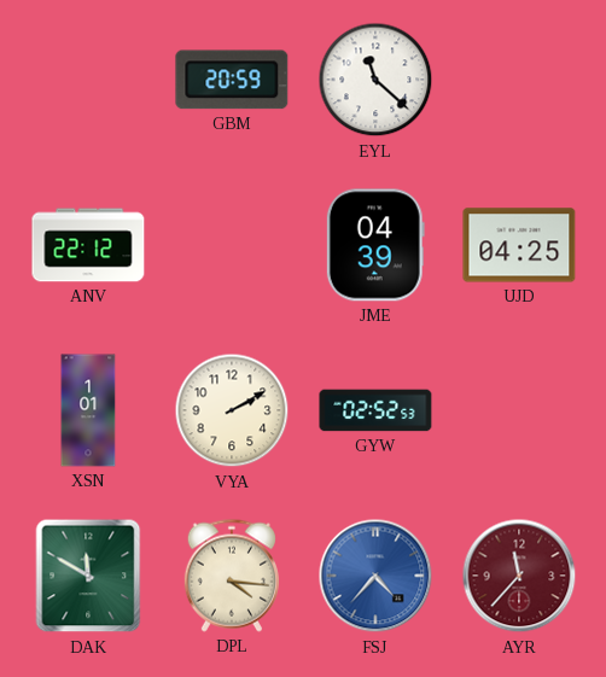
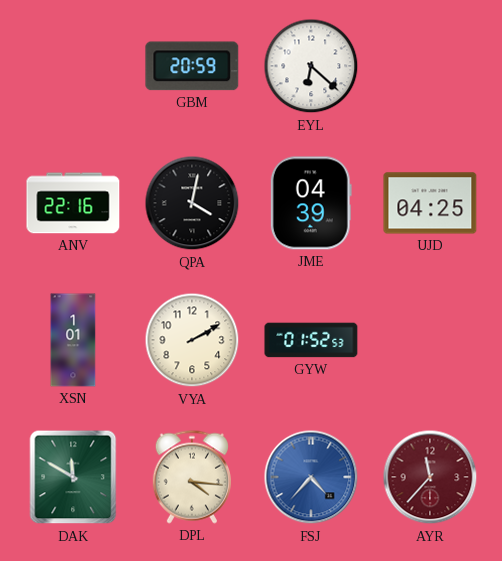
EYL: 11:22 -> 6:22
ANV: 22:12 -> 22:16
QPA: none -> 4:02
GYW: 02:52 -> 01:52
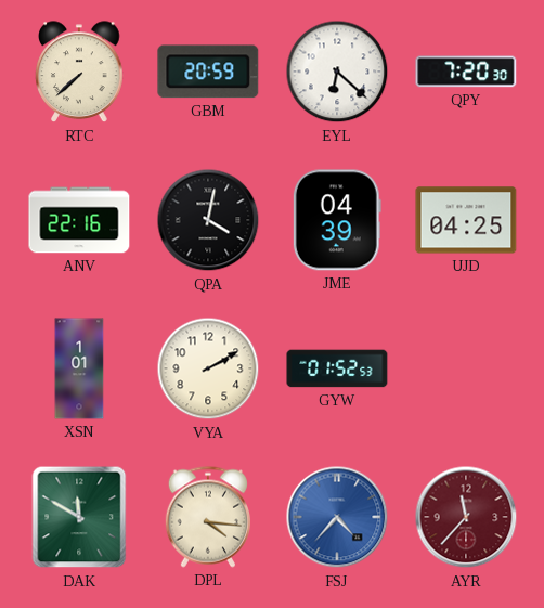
RTC: none -> 7:38
QPY: none -> 7:20
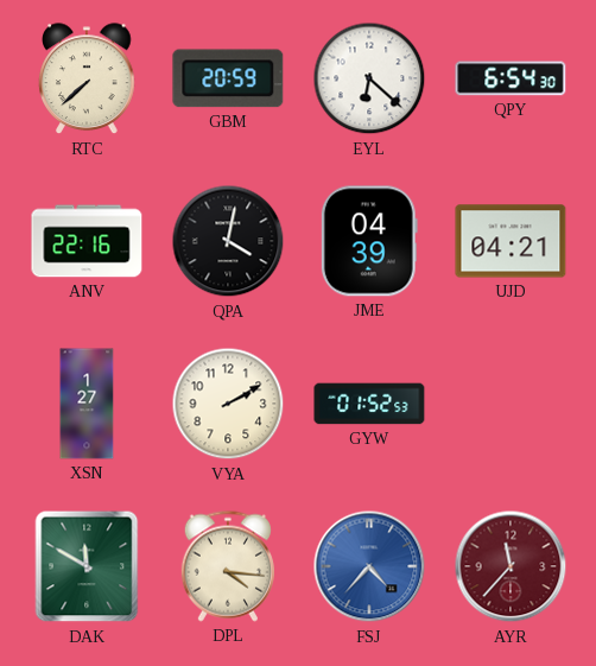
QPY: 7:20 -> 6:54
UJD: 04:25 -> 04:21
XSN: 1:01 -> 1:27
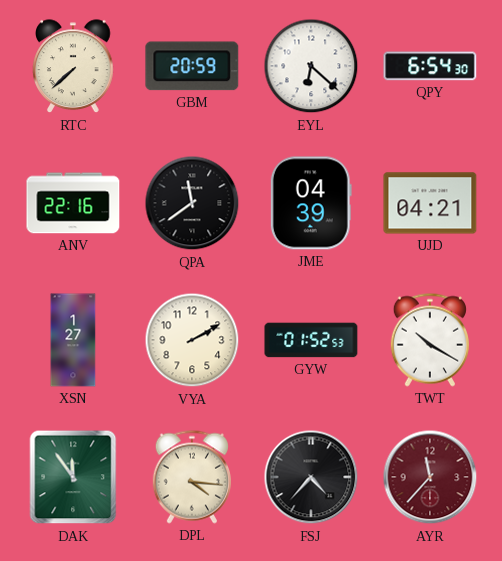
QPA: 4:02 -> 11:39
TWT: none -> 10:20
DAK: 11:50 -> 11:54
FSJ dial: blue -> black
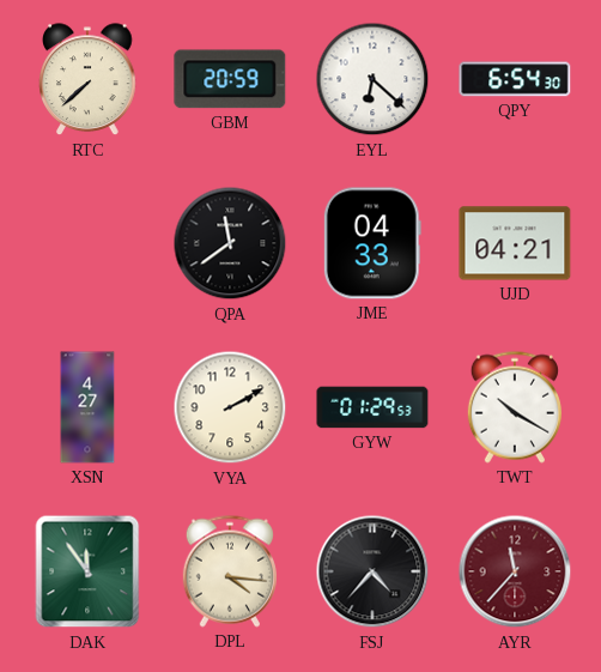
ANV: 22:16 -> none
JME: 04:39 -> 04:33
XSN: 1:27 -> 4:27
GYW: 01:52 -> 01:29
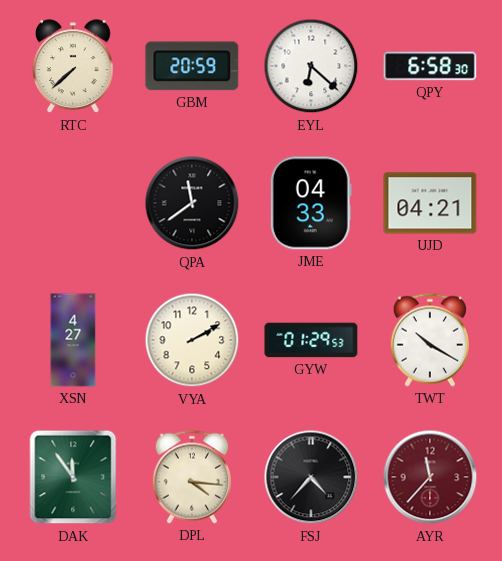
QPY: 6:54 -> 6:58
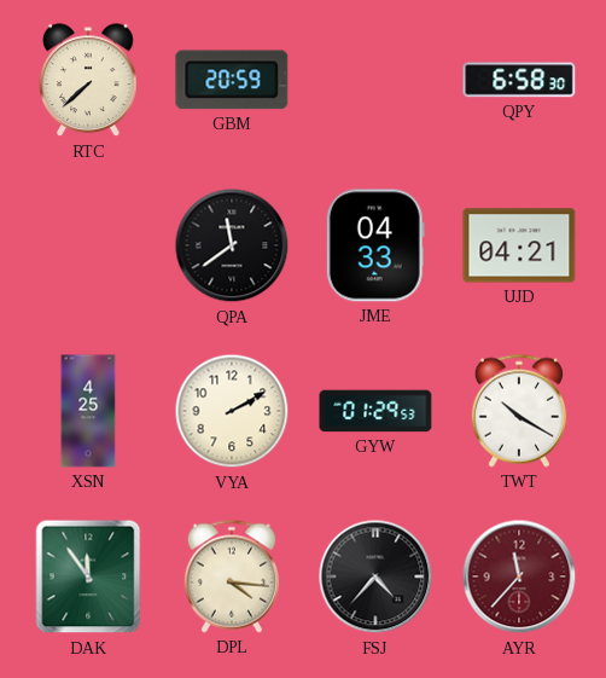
EYL: 6:22 -> none
XSN: 4:27 -> 4:25
